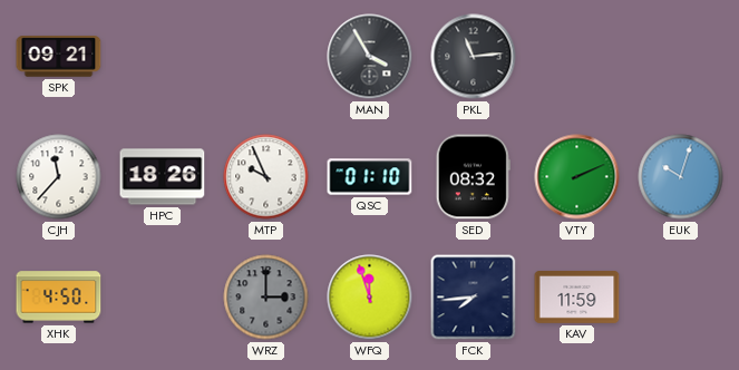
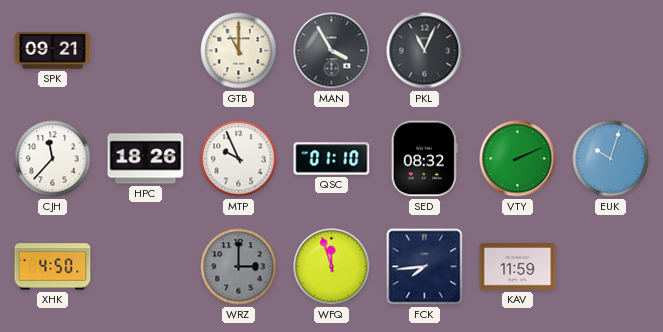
GTB: none -> 11:00
PKL: 11:14 -> 11:04
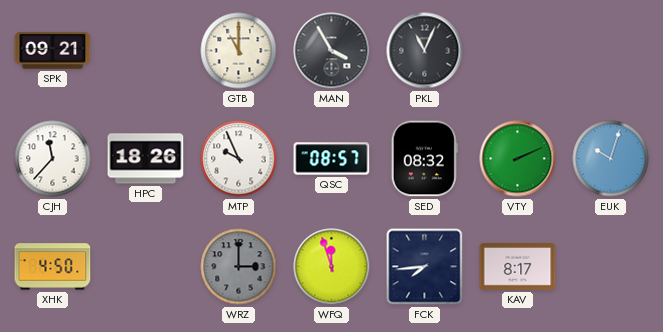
QSC: 01:10 -> 08:57
KAV: 11:59 -> 8:17
